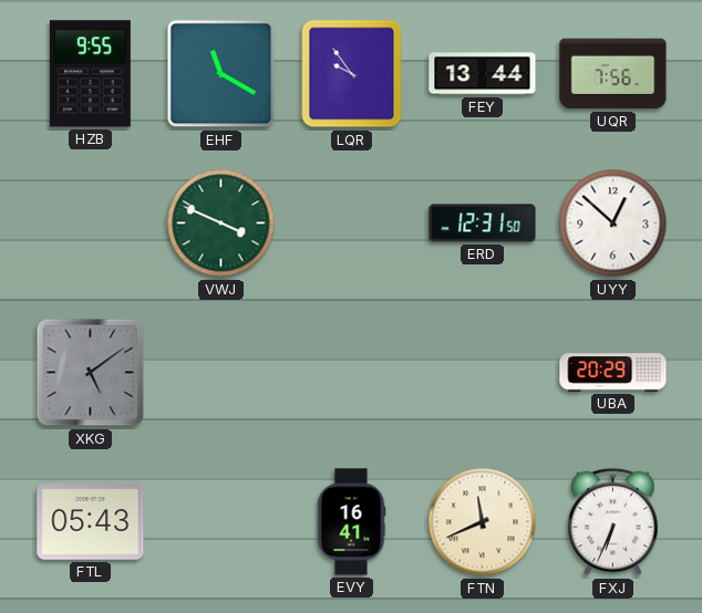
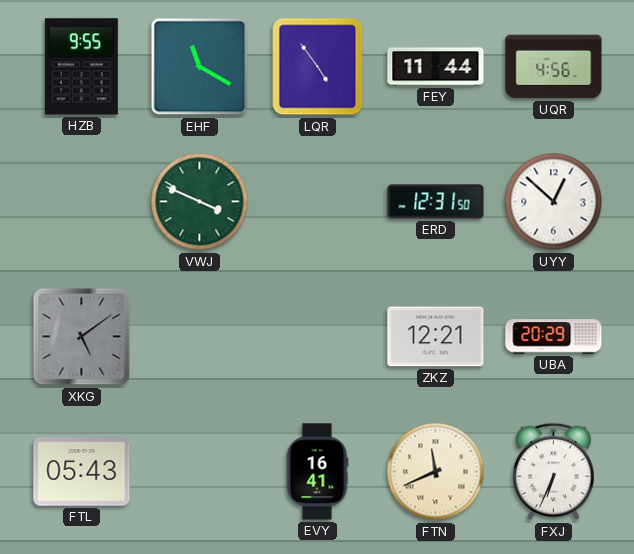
LQR: 9:54 -> 4:54
FEY: 13:44 -> 11:44
UQR: 7:56 -> 4:56
ZKZ: none -> 12:21
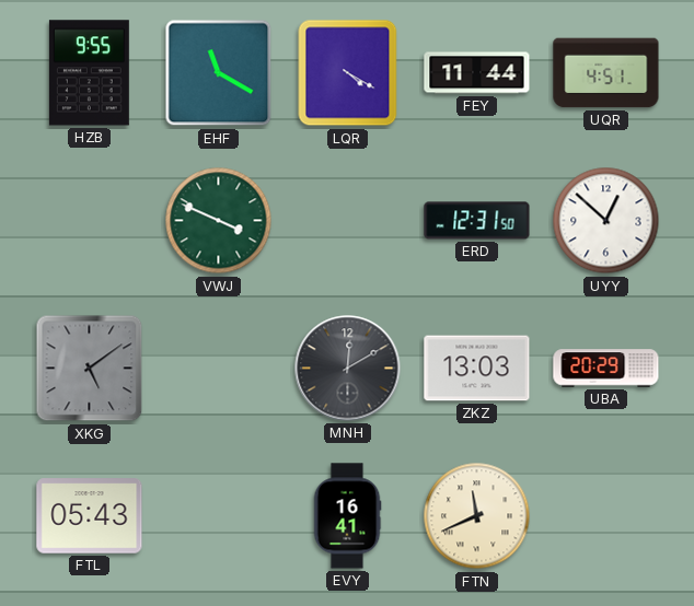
LQR: 4:54 -> 4:20
UQR: 4:56 -> 4:51
MNH: none -> 12:10
ZKZ: 12:21 -> 13:03
FXJ: 6:34 -> none
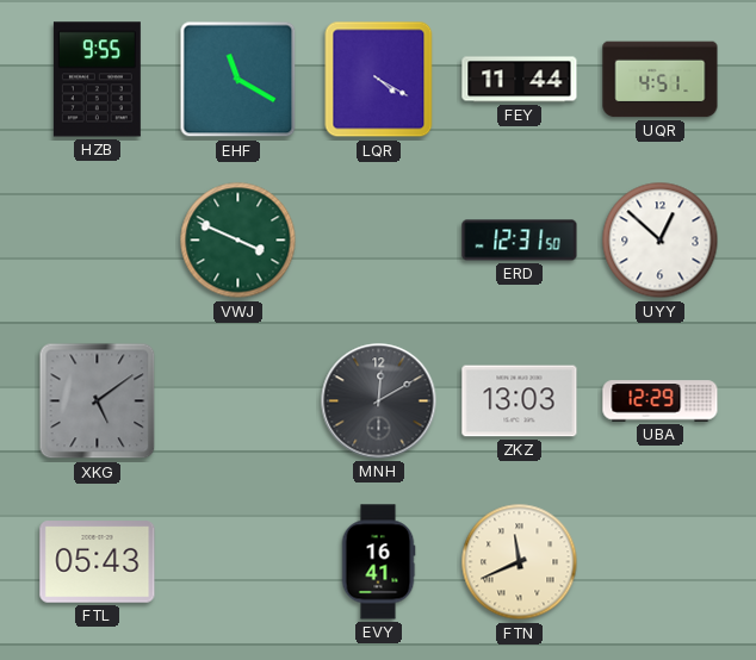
UBA: 20:29 -> 12:29
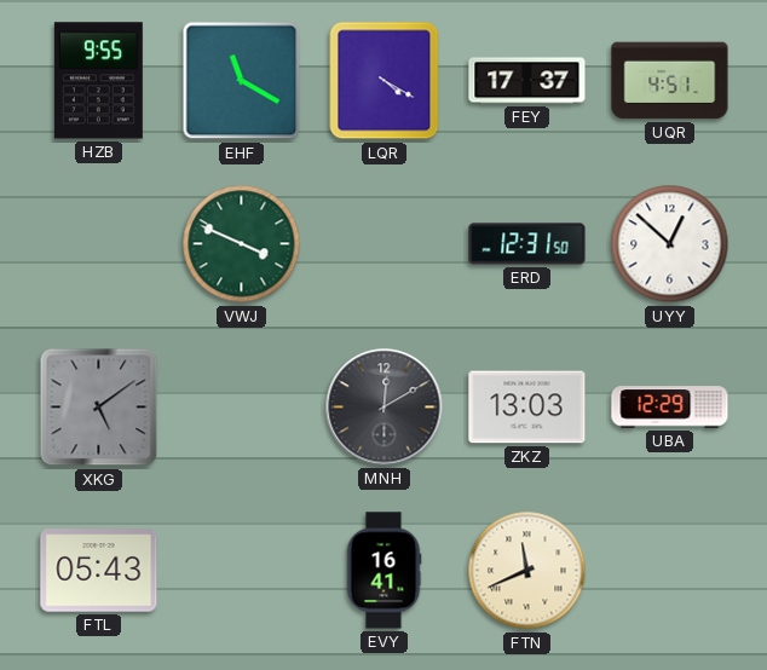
FEY: 11:44 -> 17:37
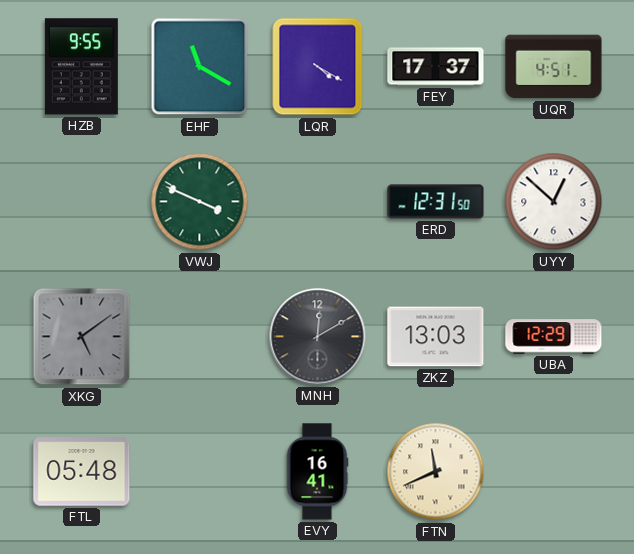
FTL: 05:43 -> 05:48
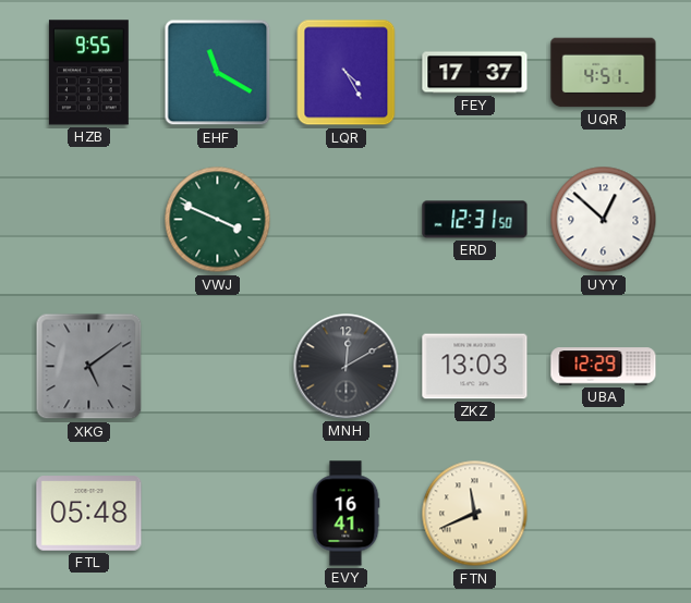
LQR: 4:20 -> 4:25
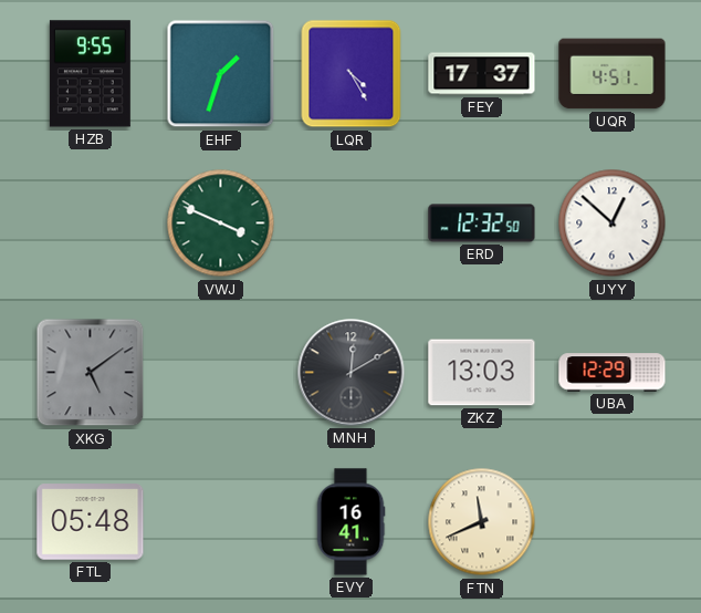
EHF: 11:20 -> 1:33
ERD: 12:31 -> 12:32
